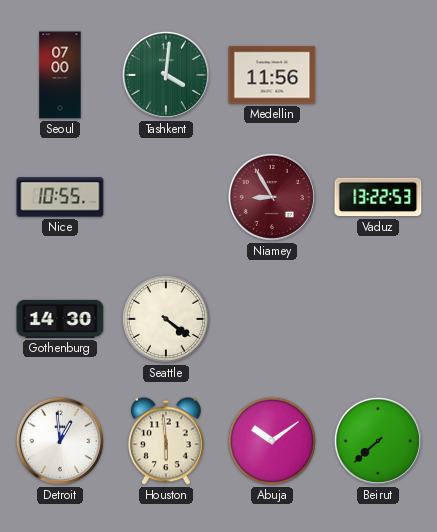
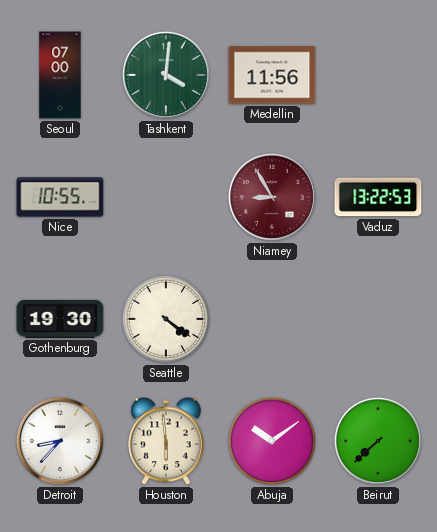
Gothenburg: 14:30 -> 19:30
Detroit: 12:59 -> 8:37
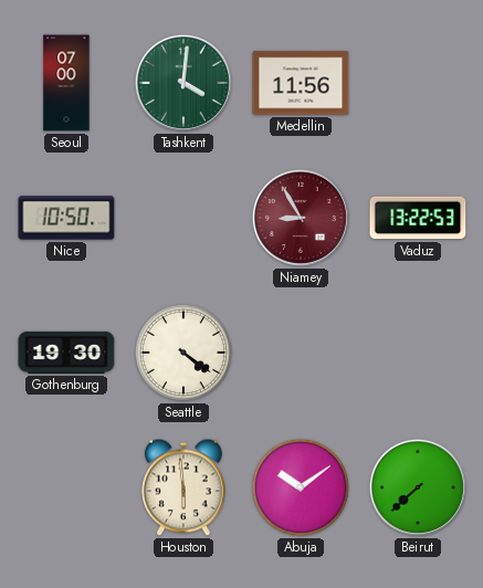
Nice: 10:55 -> 10:50
Detroit: 8:37 -> none
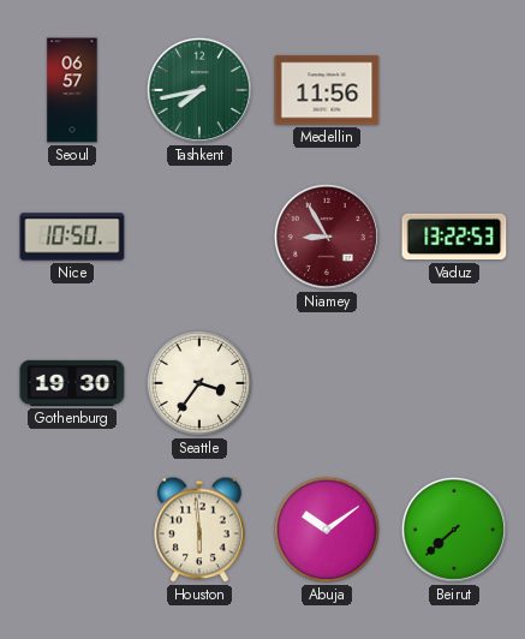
Seoul: 07:00 -> 06:57
Tashkent: 4:01 -> 7:43
Seattle: 4:21 -> 3:36
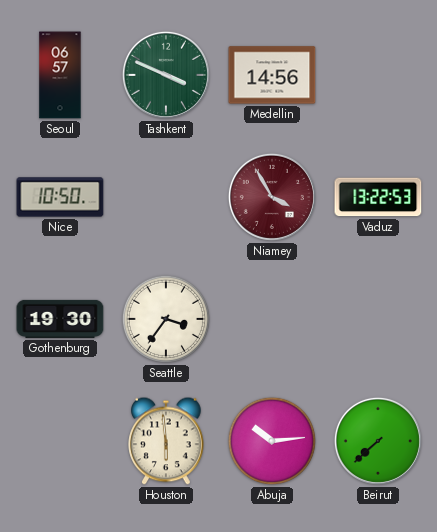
Tashkent: 7:43 -> 3:49
Medellin: 11:56 -> 14:56
Niamey: 8:55 -> 3:55
Abuja: 10:09 -> 10:14
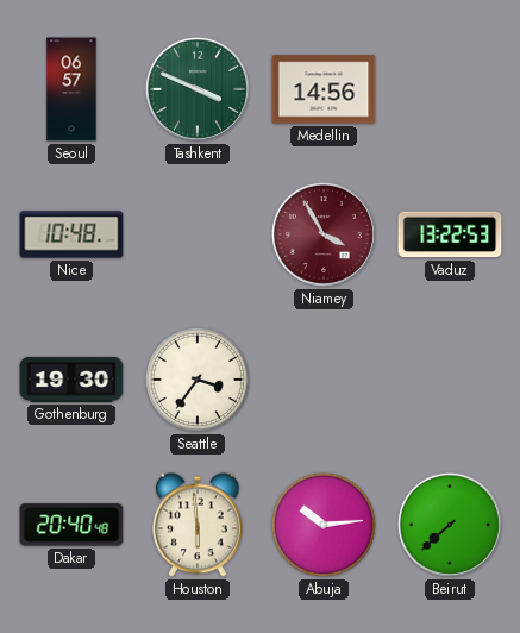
Nice: 10:50 -> 10:48
Dakar: none -> 20:40
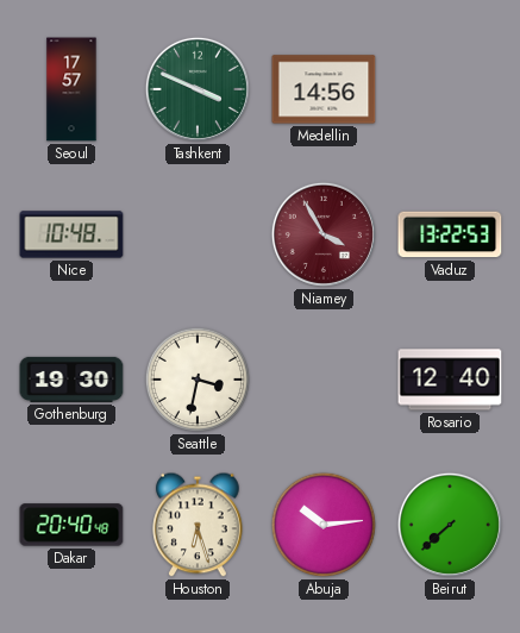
Seoul: 06:57 -> 17:57
Seattle: 3:36 -> 3:32
Rosario: none -> 12:40
Houston: 5:59 -> 6:27
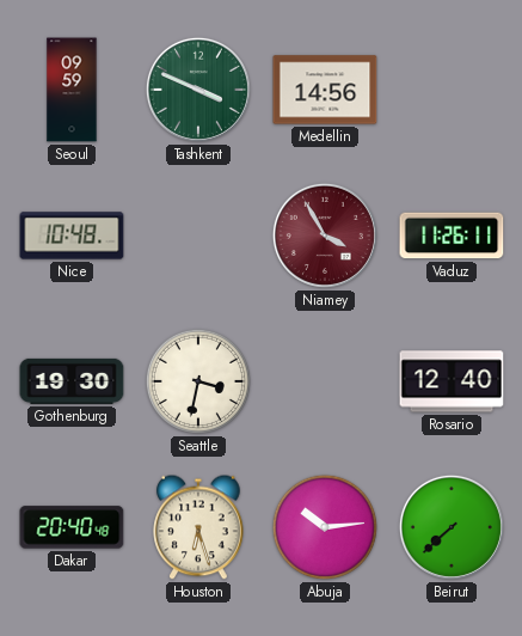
Seoul: 17:57 -> 09:59
Vaduz: 13:22 -> 11:26
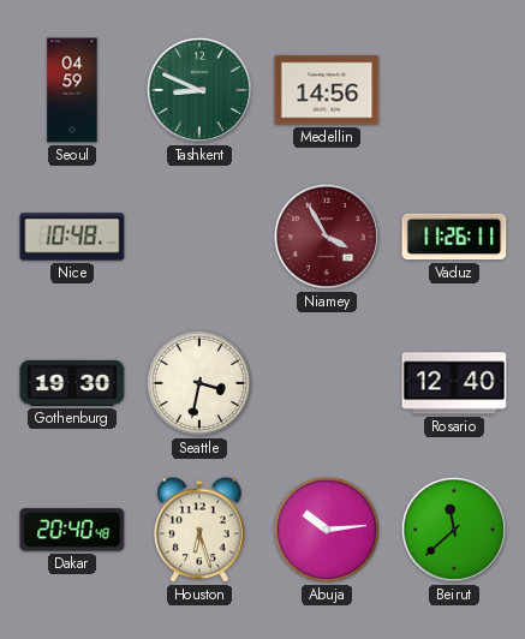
Seoul: 09:59 -> 04:59
Tashkent: 3:49 -> 8:49
Beirut: 7:38 -> 11:38
